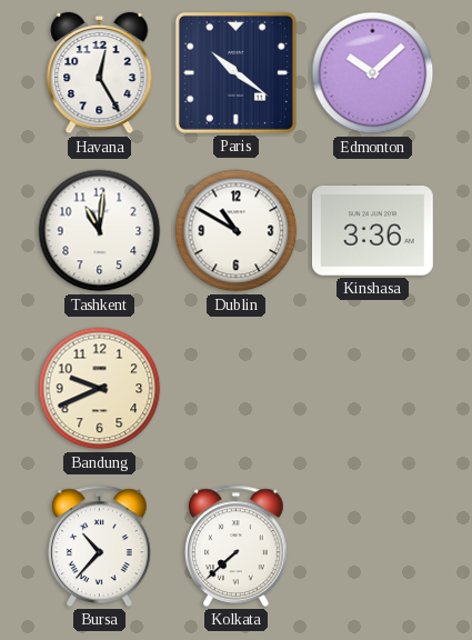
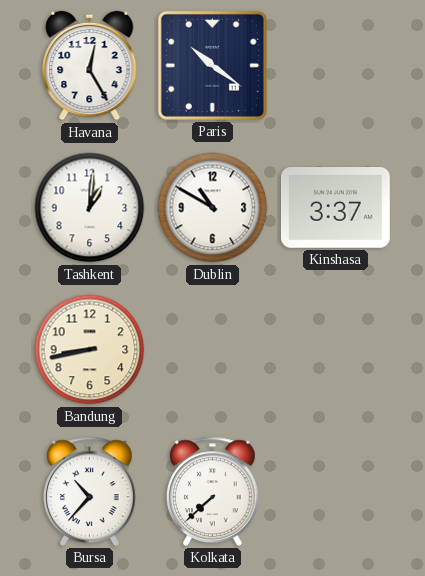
Edmonton: 10:08 -> none
Tashkent: 11:01 -> 1:01
Kinshasa: 3:36 -> 3:37
Bandung: 9:41 -> 8:43
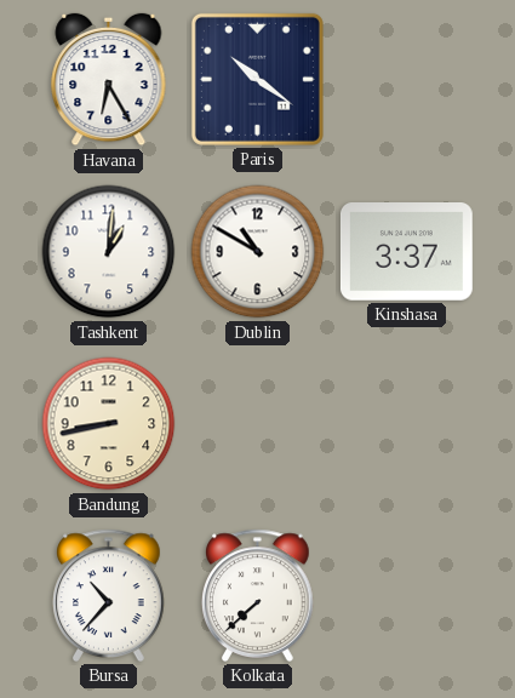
Havana: 12:25 -> 6:25
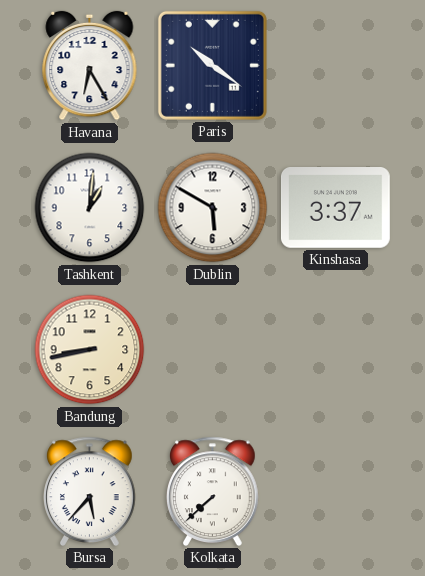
Dublin: 10:50 -> 5:50
Bursa: 10:37 -> 5:37
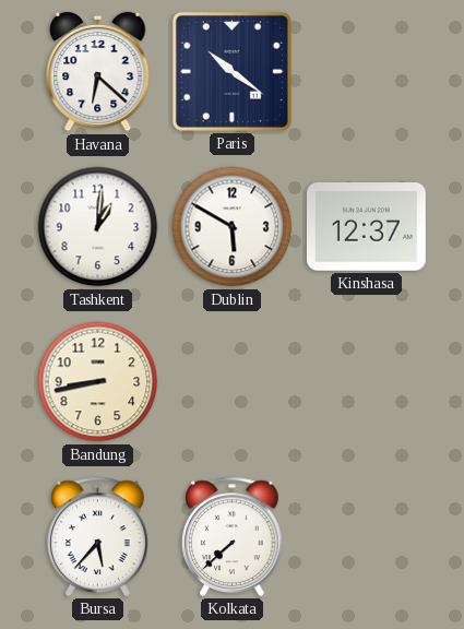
Havana: 6:25 -> 6:22
Kinshasa: 3:37 -> 12:37
